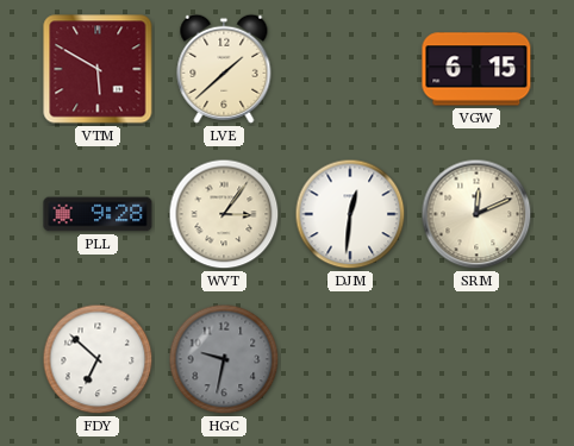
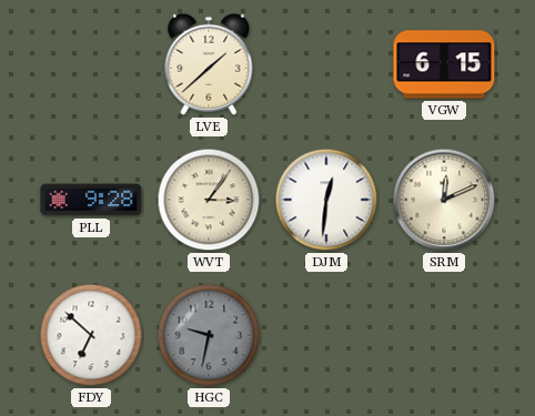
VTM: 5:50 -> none
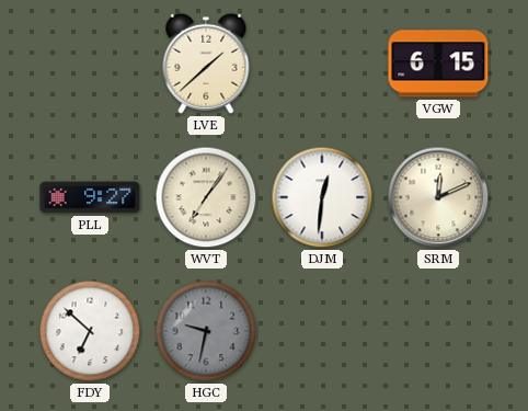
PLL: 9:28 -> 9:27
WVT: 3:06 -> 7:06
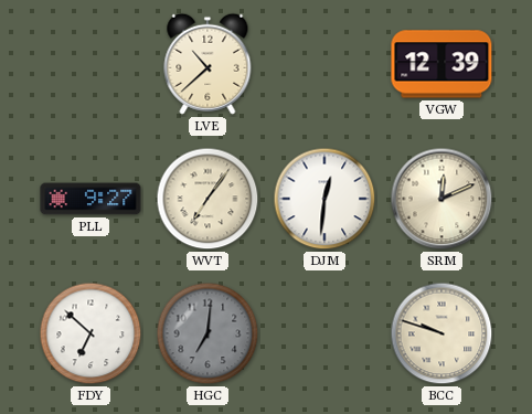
LVE: 1:38 -> 10:38
VGW: 6:15 -> 12:39
HGC: 9:32 -> 7:01
BCC: none -> 9:48
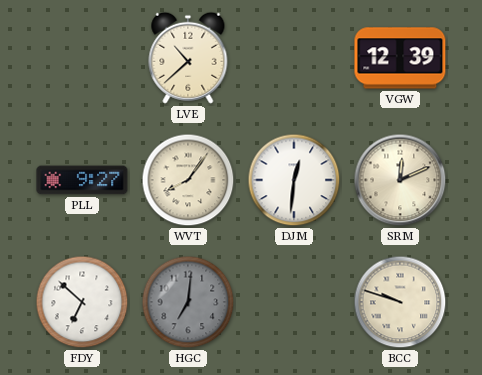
WVT: 7:06 -> 8:06
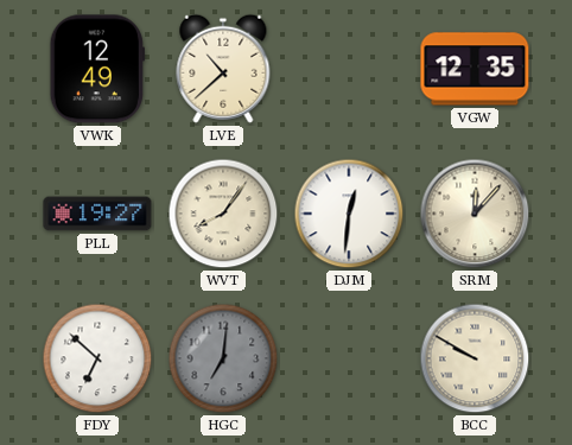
VWK: none -> 12:49
VGW: 12:39 -> 12:35
PLL: 9:27 -> 19:27
SRM: 12:11 -> 12:07
BCC: 9:48 -> 9:50
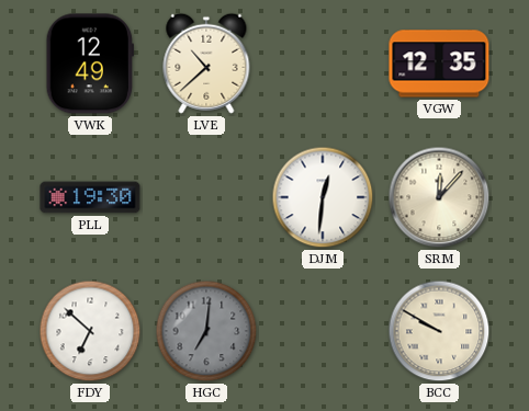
PLL: 19:27 -> 19:30
WVT: 8:06 -> none
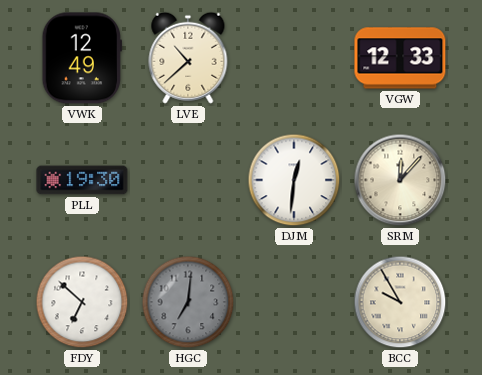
VGW: 12:35 -> 12:33
BCC: 9:50 -> 9:55
